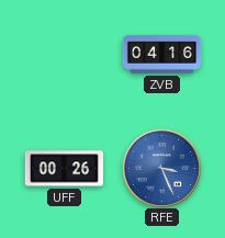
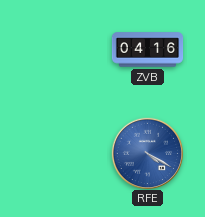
UFF: 00:26 -> none
RFE: 3:26 -> 4:20
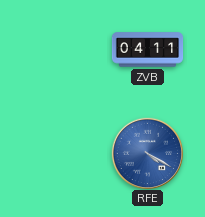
ZVB: 04:16 -> 04:11
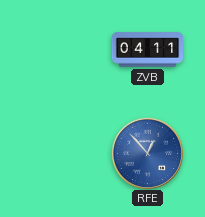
RFE: 4:20 -> 12:53
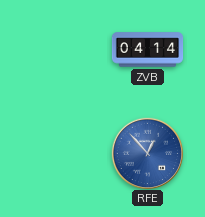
ZVB: 04:11 -> 04:14
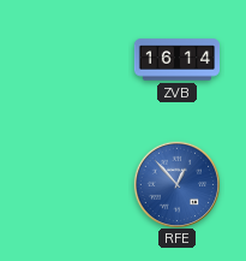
ZVB: 04:14 -> 16:14
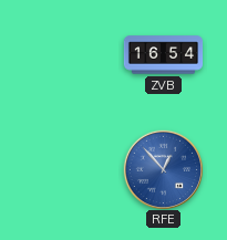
ZVB: 16:14 -> 16:54
